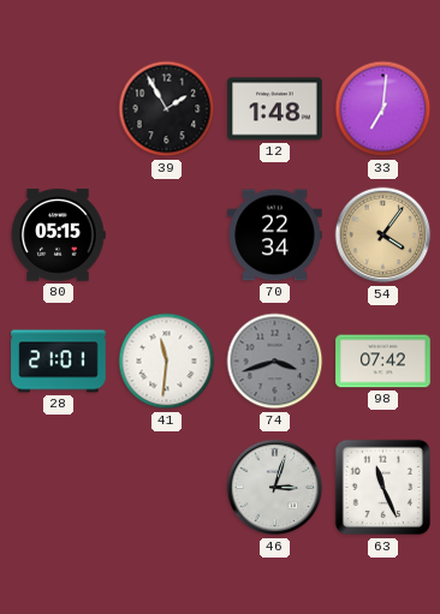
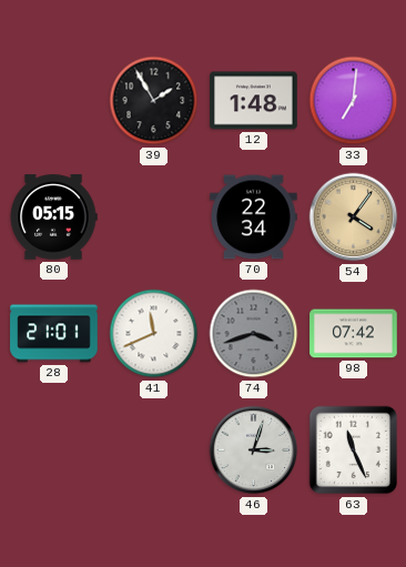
41: 11:31 -> 11:41
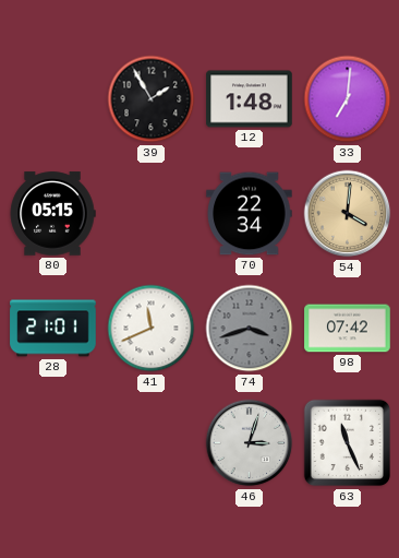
54: 4:06 -> 4:01
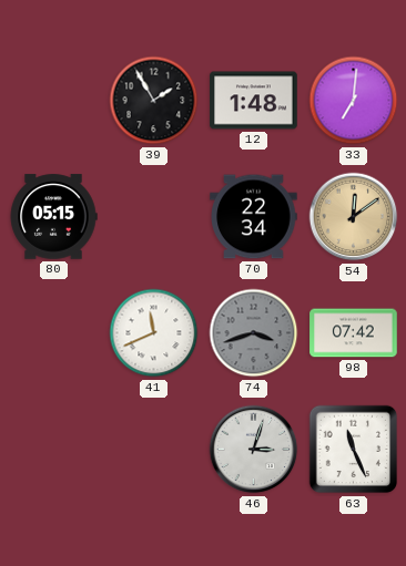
54: 4:01 -> 12:09
28: 21:01 -> none
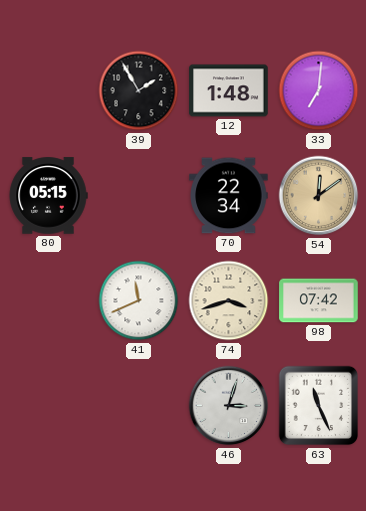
74 dial: grey -> cream
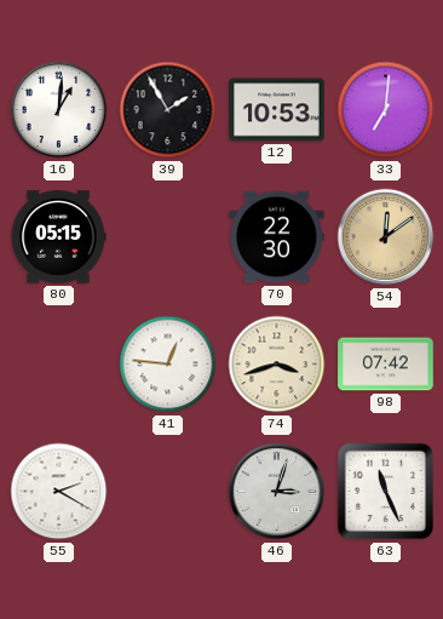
16: none -> 1:01
12: 1:48 -> 10:53
70: 22:34 -> 22:30
41: 11:41 -> 12:46
55: none -> 2:20
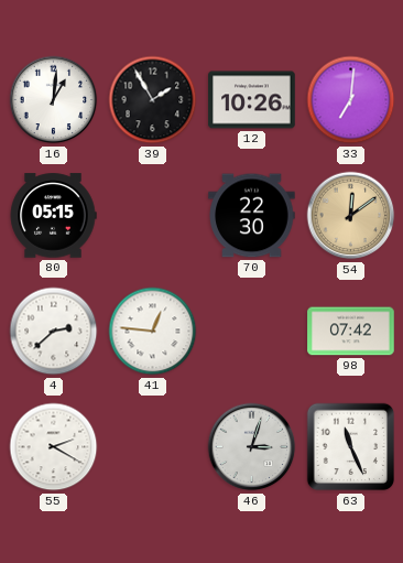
12: 10:53 -> 10:26
4: none -> 2:38
74: 3:42 -> none
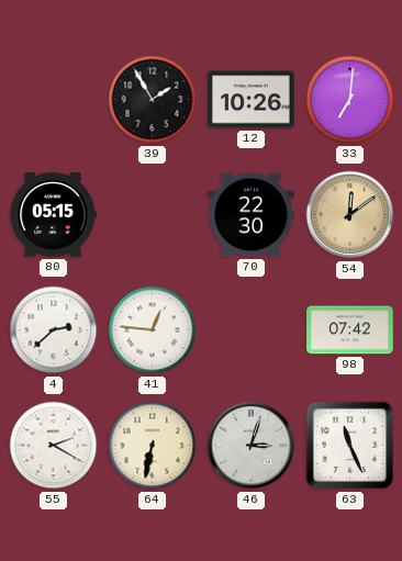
16: 1:01 -> none
64: none -> 6:32
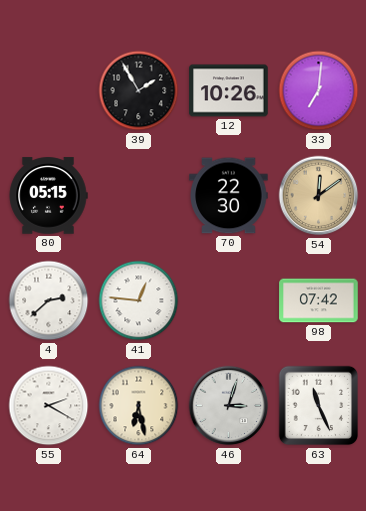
64: 6:32 -> 6:28
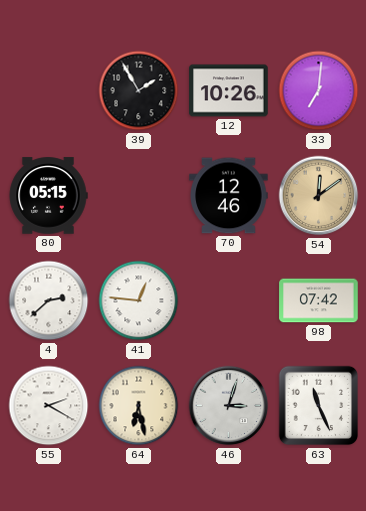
70: 22:30 -> 12:46
